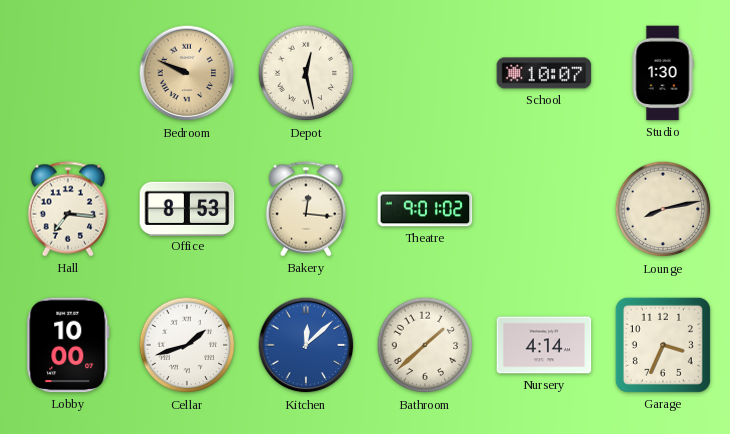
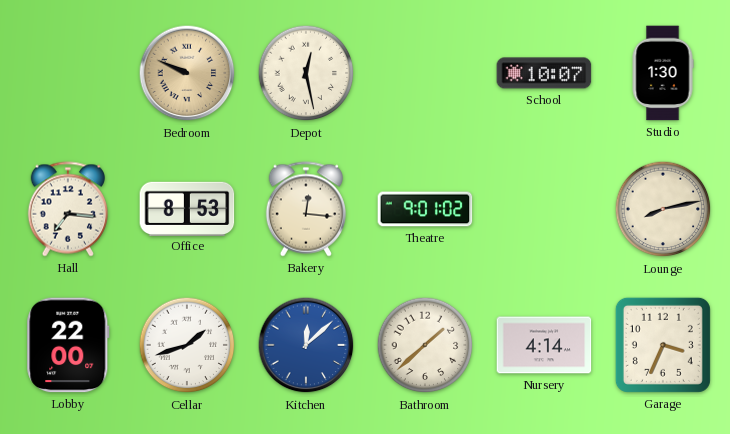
Lobby: 10:00 -> 22:00
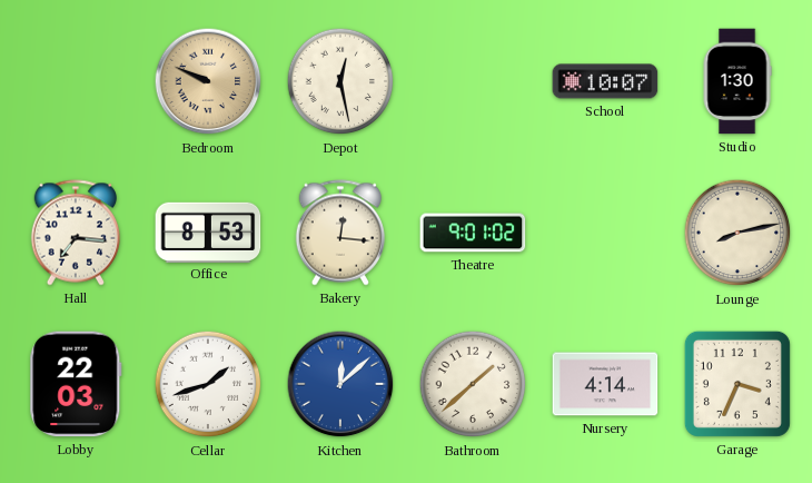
Lobby: 22:00 -> 22:03
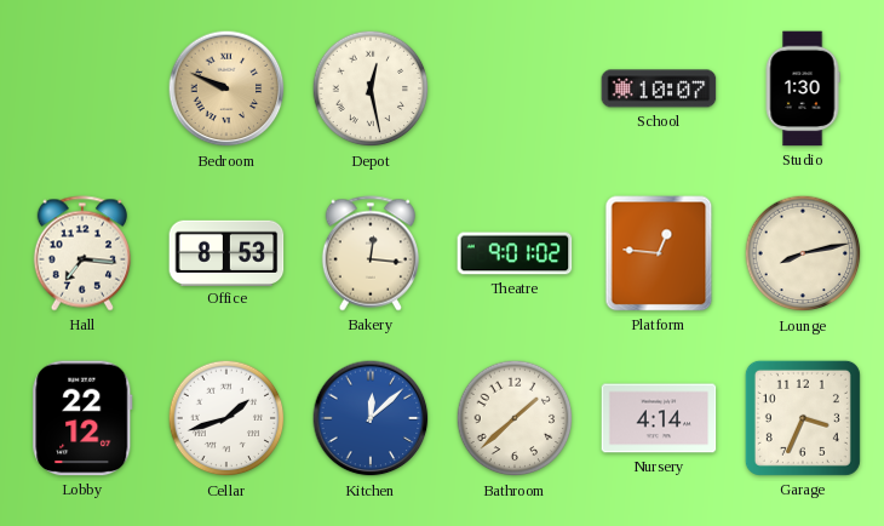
Platform: none -> 12:46
Lobby: 22:03 -> 22:12
